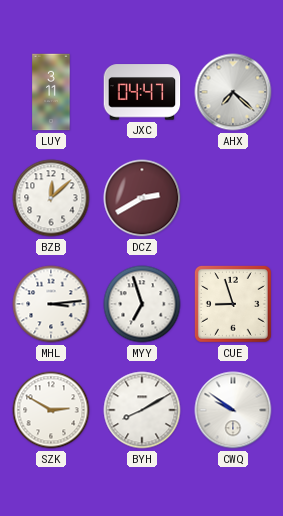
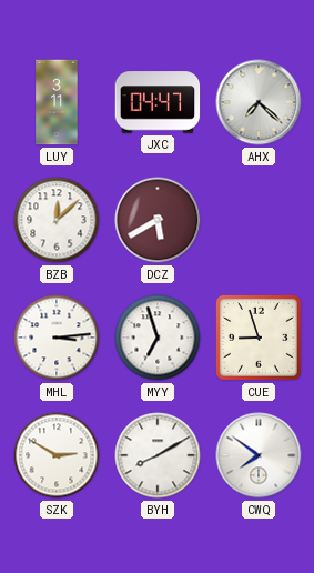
DCZ: 2:40 -> 5:40
CWQ: 9:51 -> 7:51
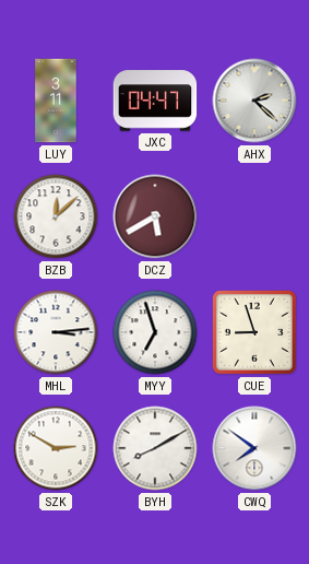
AHX: 7:22 -> 2:22
